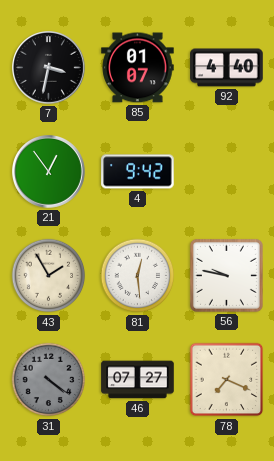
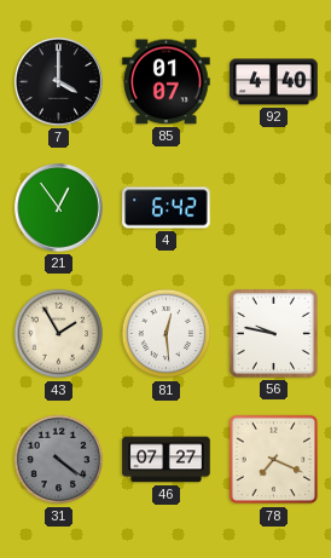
7: 3:32 -> 4:00
4: 9:42 -> 6:42
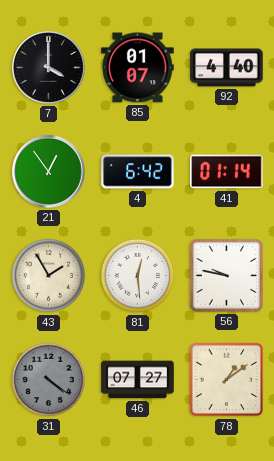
41: none -> 01:14
78: 7:19 -> 1:09
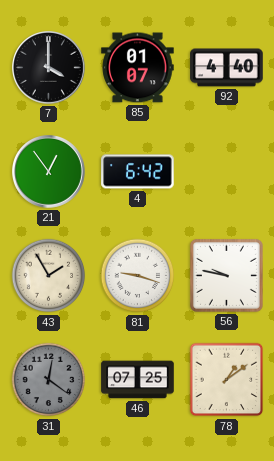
41: 01:14 -> none
81: 12:29 -> 9:18
31: 4:21 -> 12:21
46: 07:27 -> 07:25
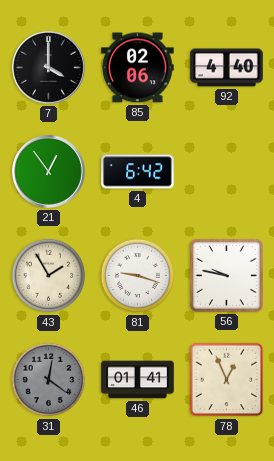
85: 01:07 -> 02:06
46: 07:25 -> 01:41
78: 1:09 -> 12:56
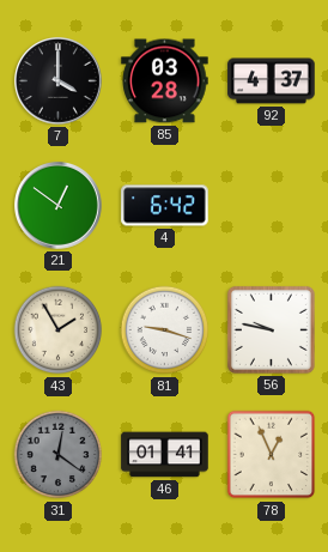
85: 02:06 -> 03:28
92: 4:40 -> 4:37
21: 12:54 -> 12:51
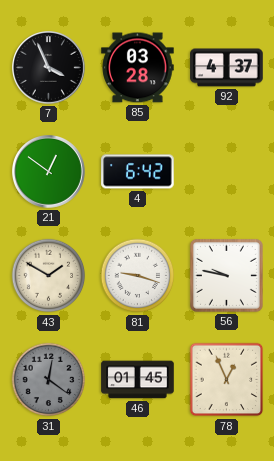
7: 4:00 -> 3:56
43: 1:55 -> 1:50
46: 01:41 -> 01:45
